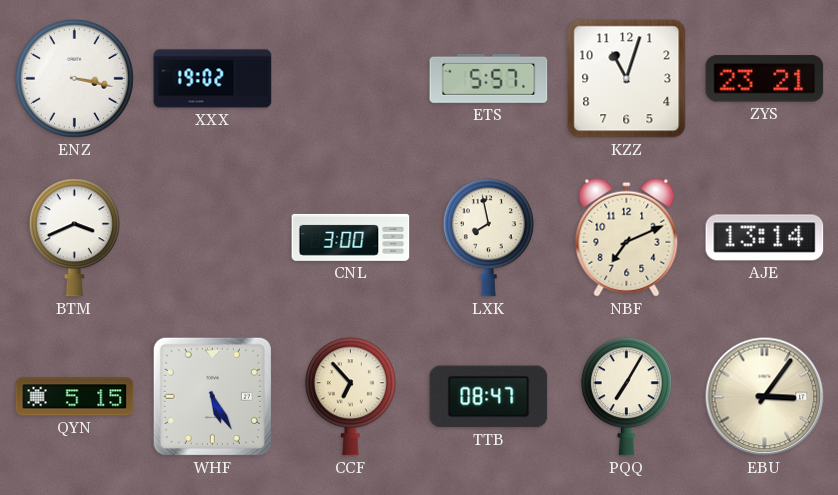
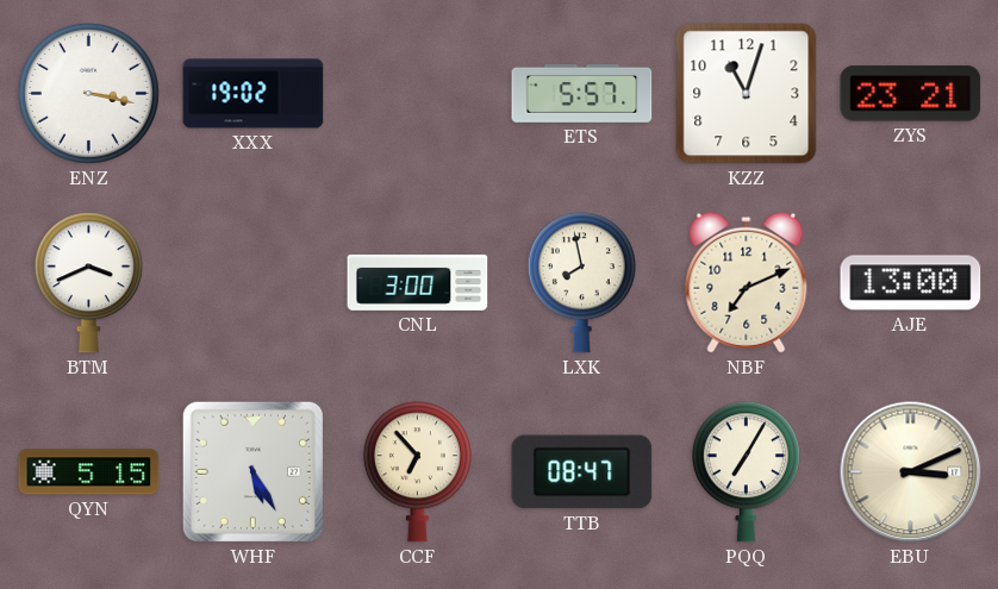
AJE: 13:14 -> 13:00
EBU: 3:06 -> 3:11
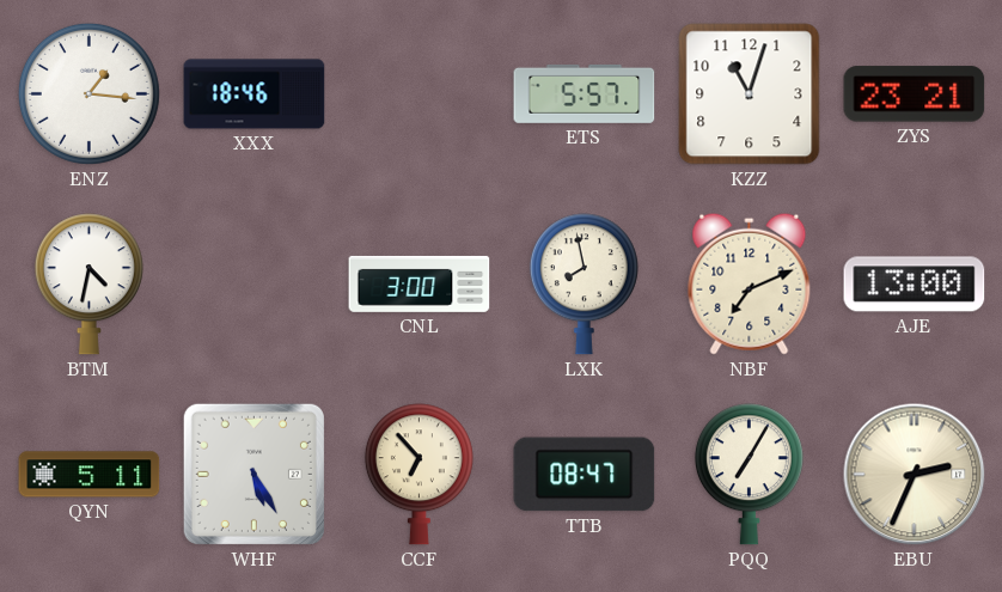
ENZ: 3:17 -> 1:16
XXX: 19:02 -> 18:46
BTM: 3:41 -> 4:32
QYN: 5:15 -> 5:11
EBU: 3:11 -> 2:34
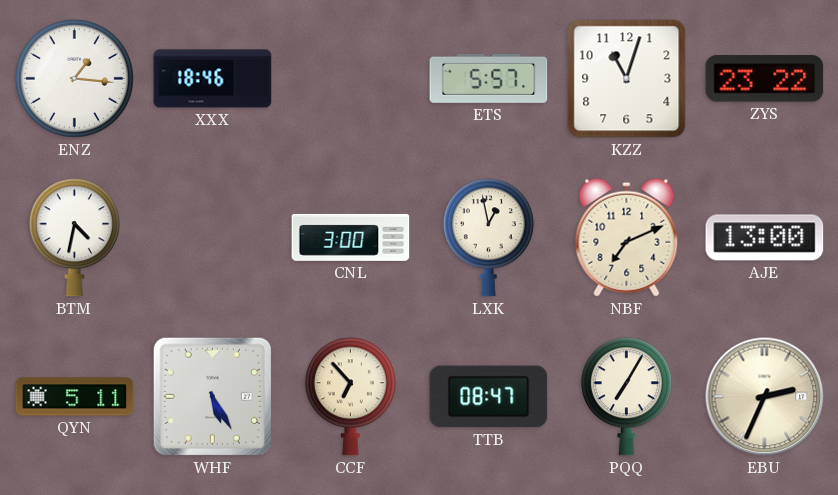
ZYS: 23:21 -> 23:22
LXK: 7:58 -> 12:58
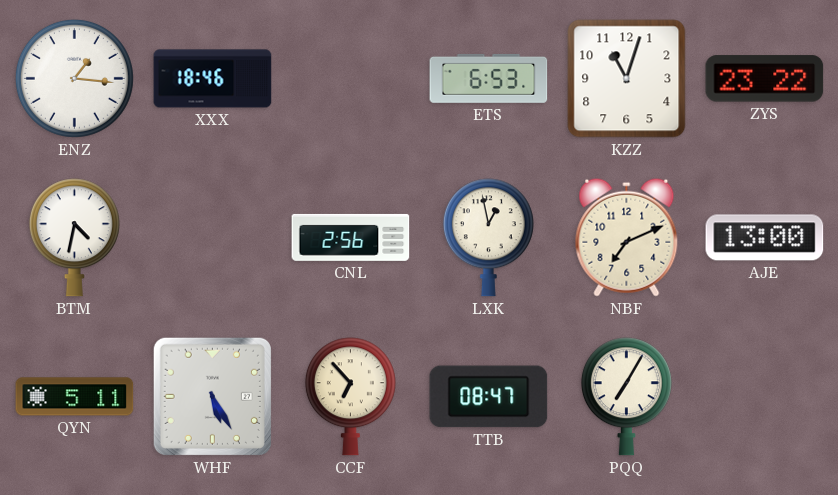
ETS: 5:57 -> 6:53
CNL: 3:00 -> 2:56
EBU: 2:34 -> none
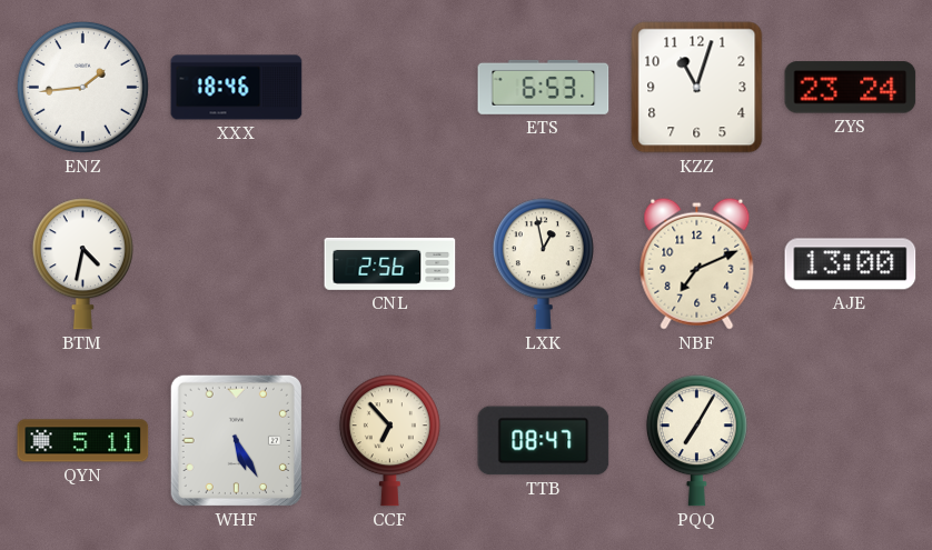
ENZ: 1:16 -> 1:44
ZYS: 23:22 -> 23:24
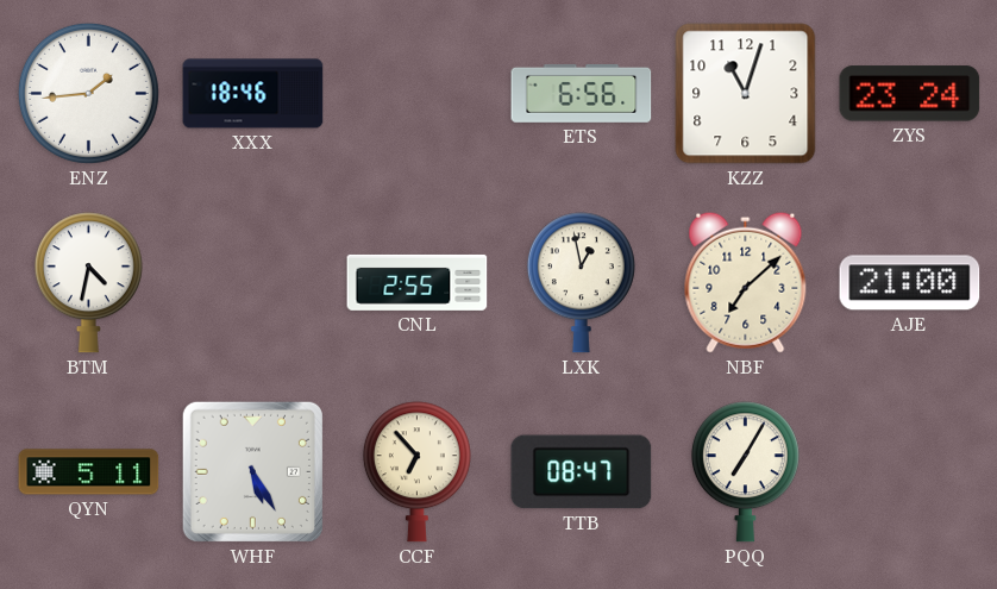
ETS: 6:53 -> 6:56
CNL: 2:56 -> 2:55
NBF: 7:11 -> 7:08
AJE: 13:00 -> 21:00
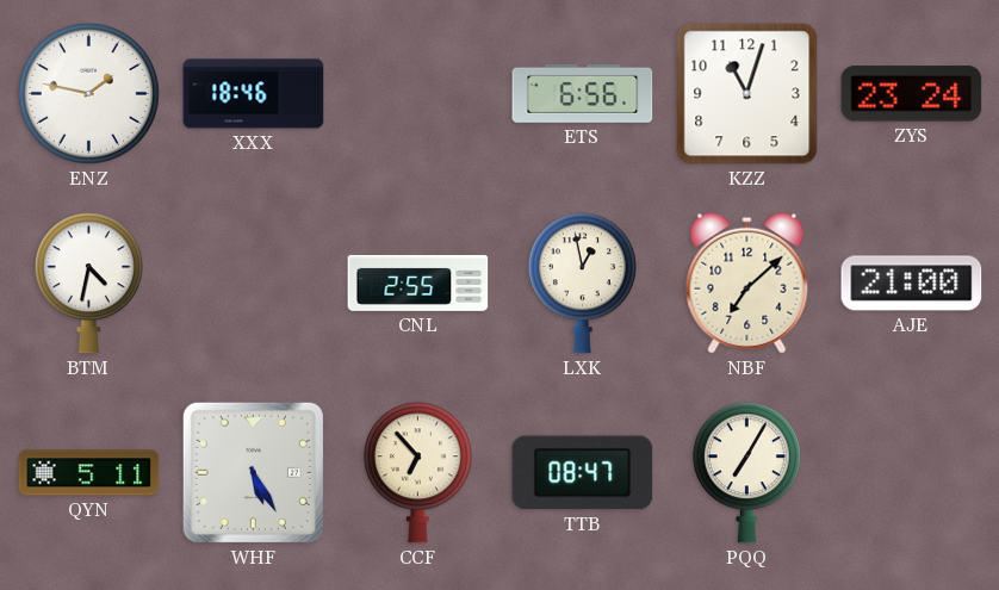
ENZ: 1:44 -> 1:47
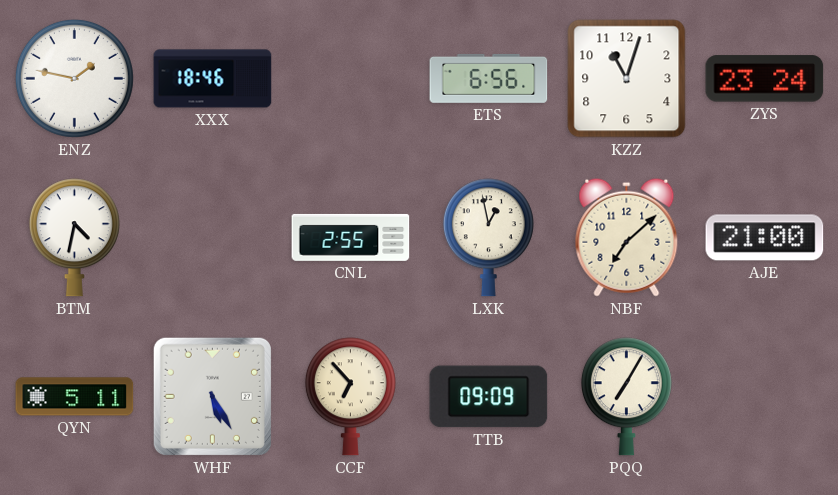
TTB: 08:47 -> 09:09
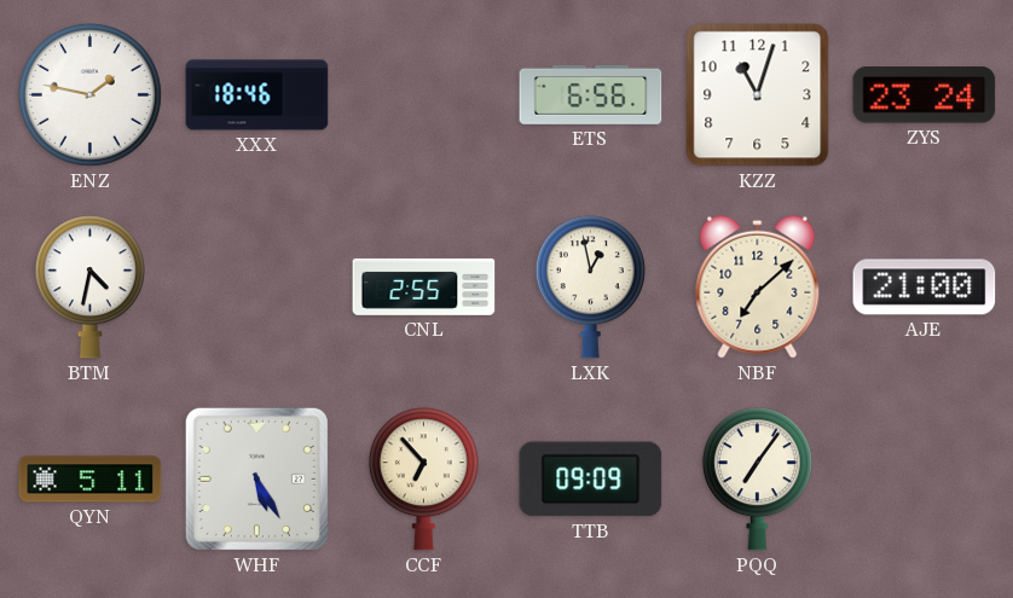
PQQ: 7:05 -> 7:06
